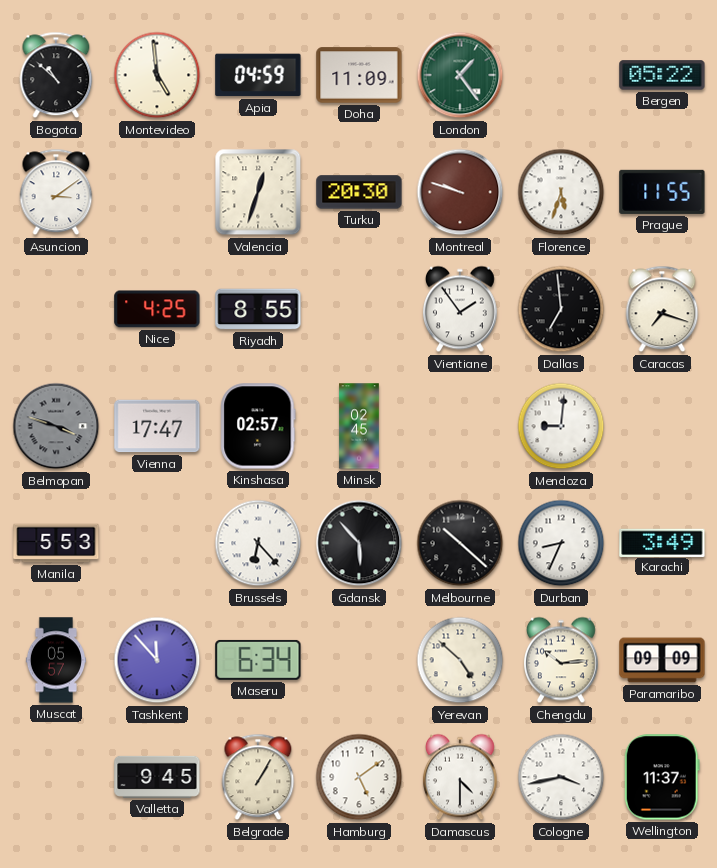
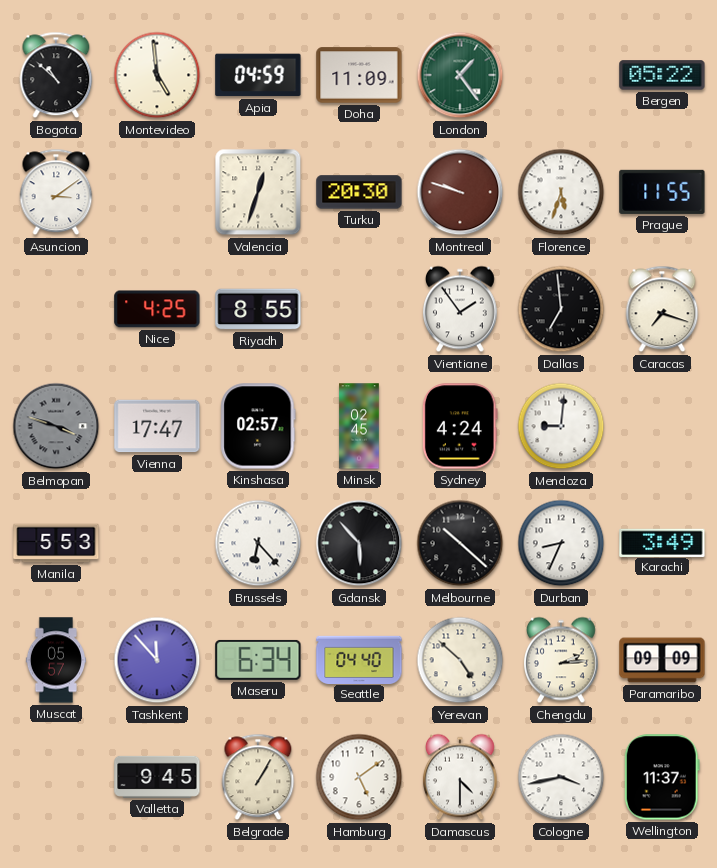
Sydney: none -> 4:24
Seattle: none -> 04:40
Chengdu: 10:14 -> 2:14
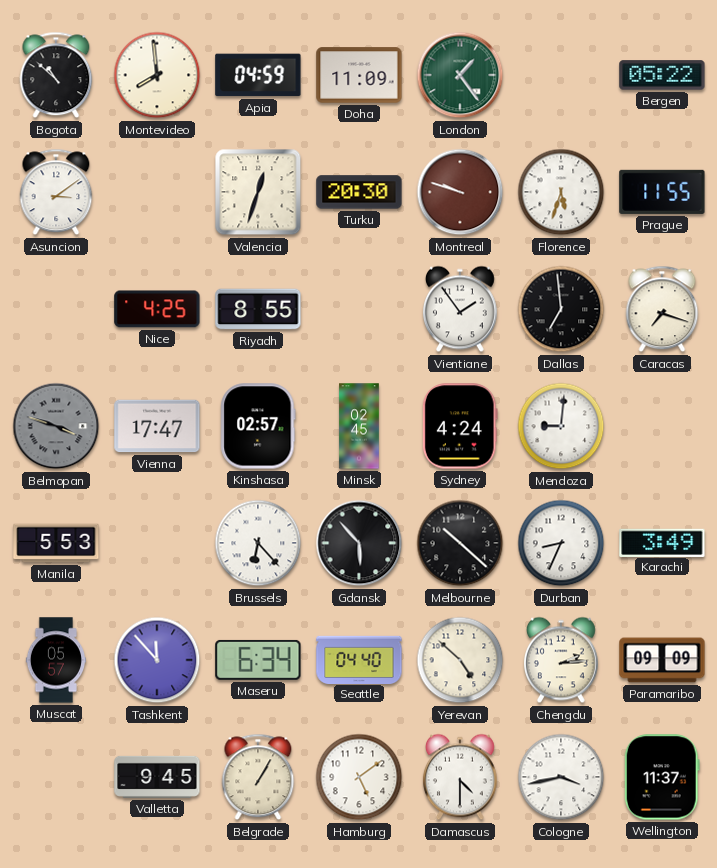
Montevideo: 4:59 -> 7:59
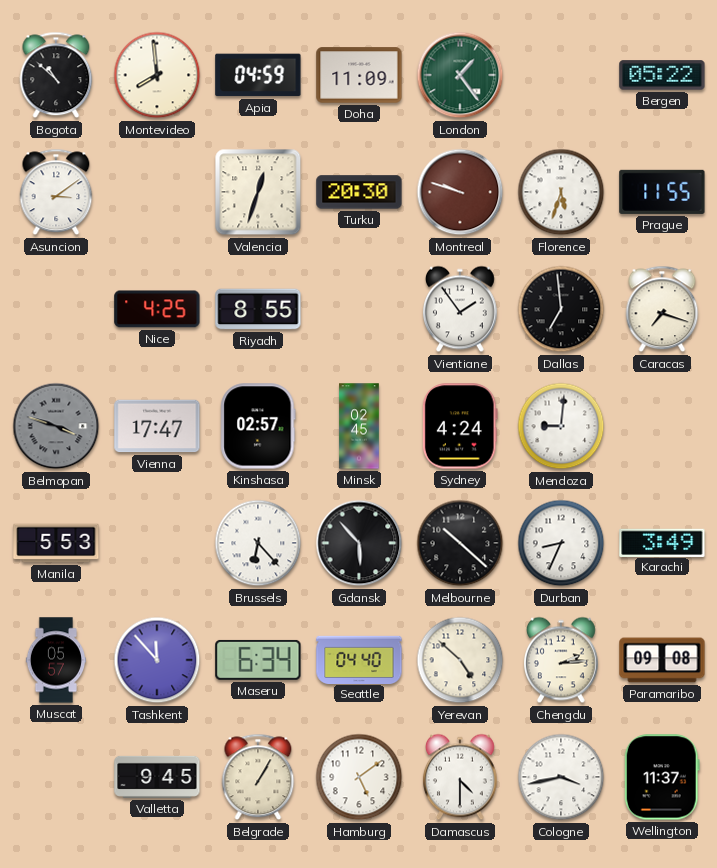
Paramaribo: 09:09 -> 09:08
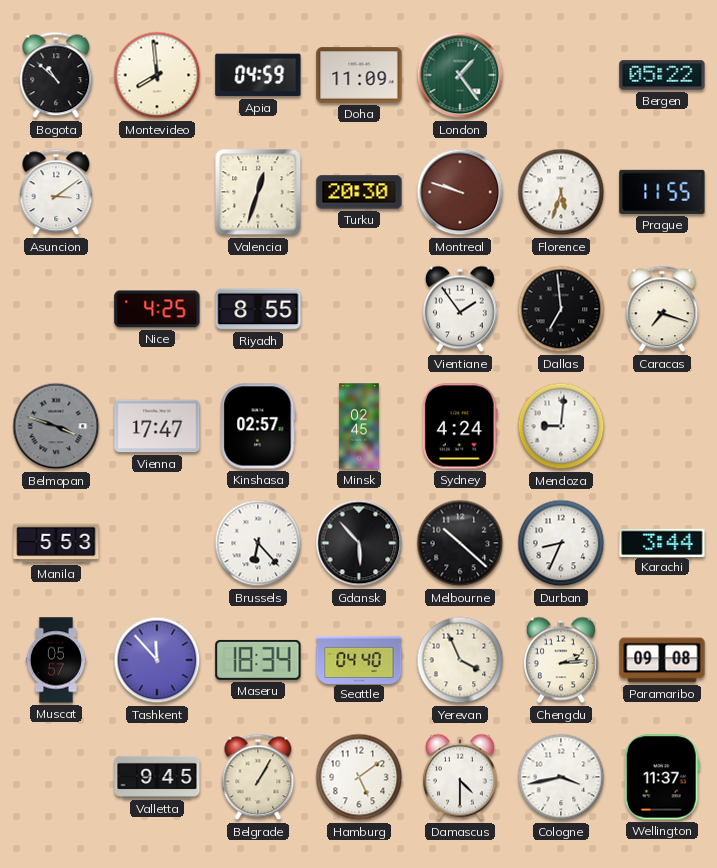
Karachi: 3:49 -> 3:44
Maseru: 6:34 -> 18:34
Yerevan: 4:52 -> 3:56
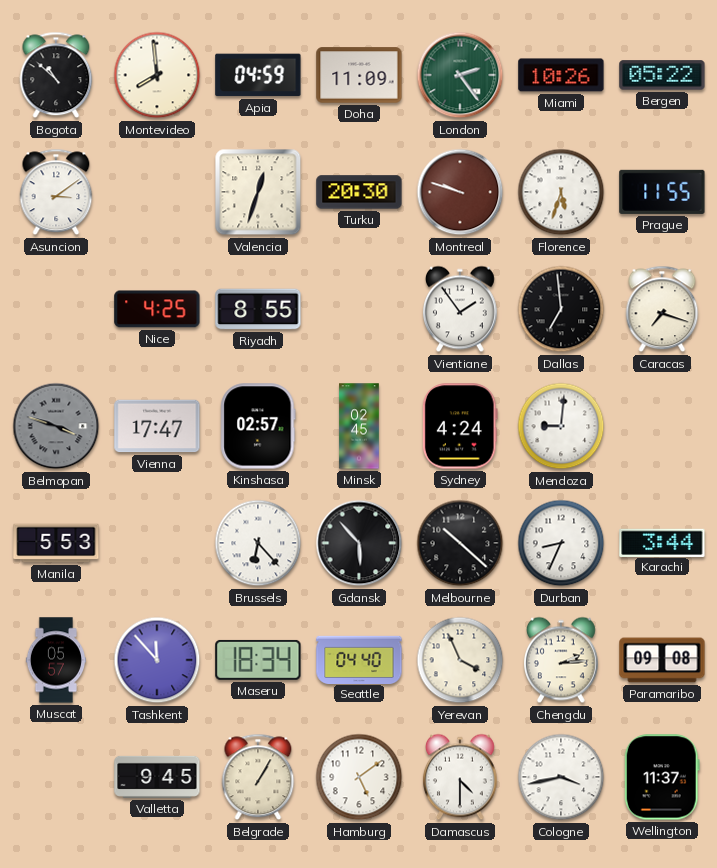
London: 1:24 -> 2:24
Miami: none -> 10:26
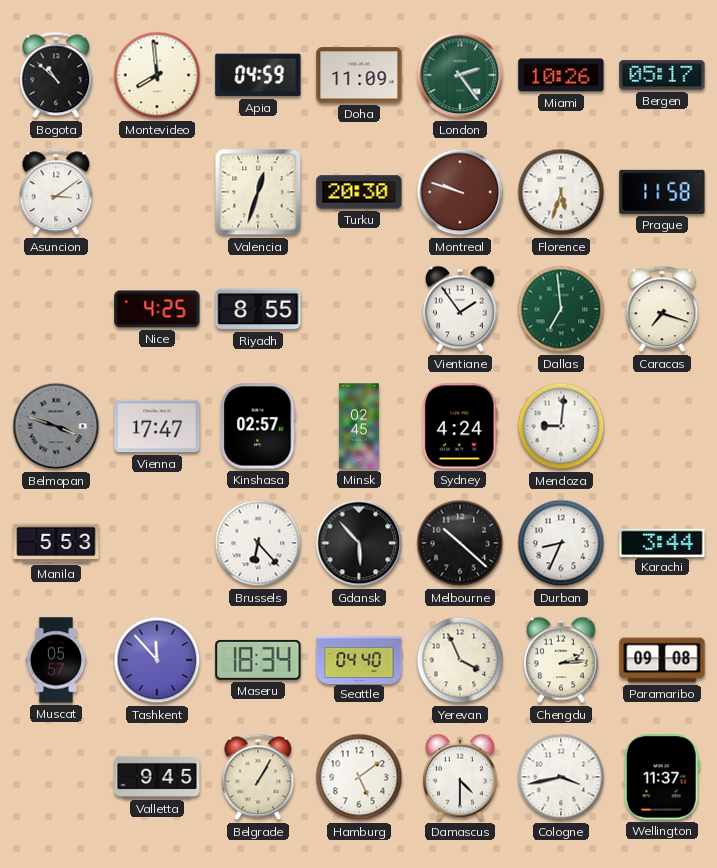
Bergen: 05:22 -> 05:17
Prague: 11:55 -> 11:58
Dallas dial: black -> green
